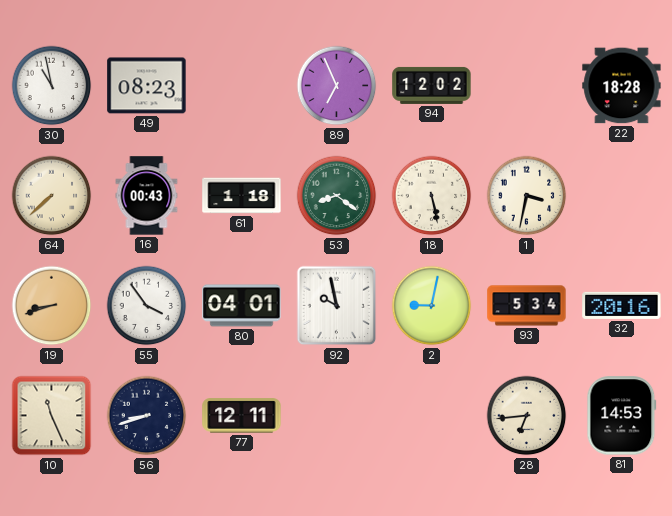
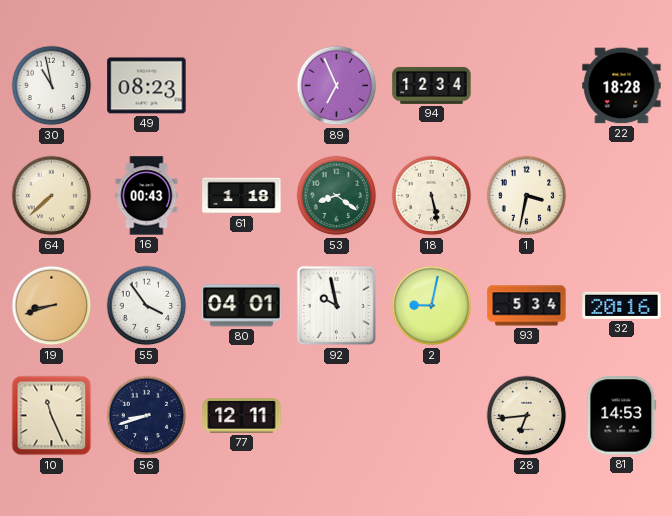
94: 12:02 -> 12:34
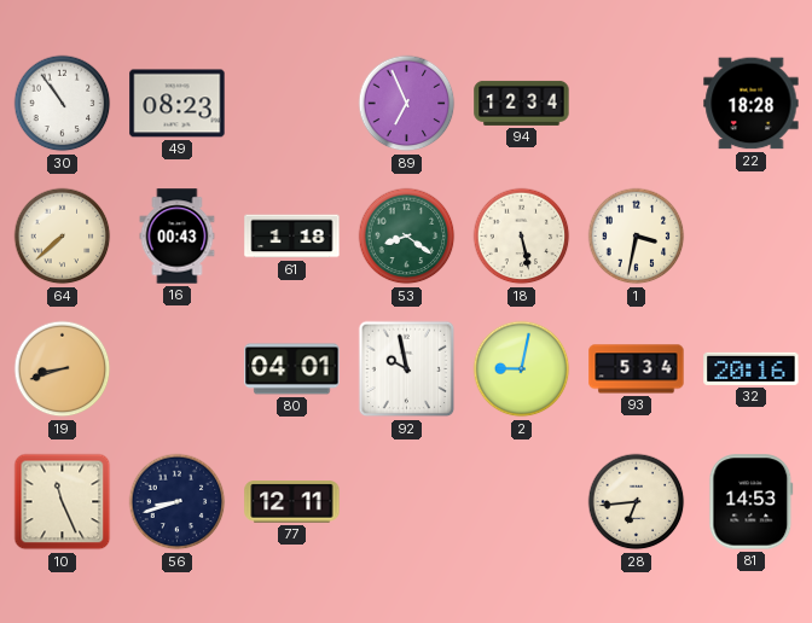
30: 10:58 -> 10:54
55: 3:54 -> none
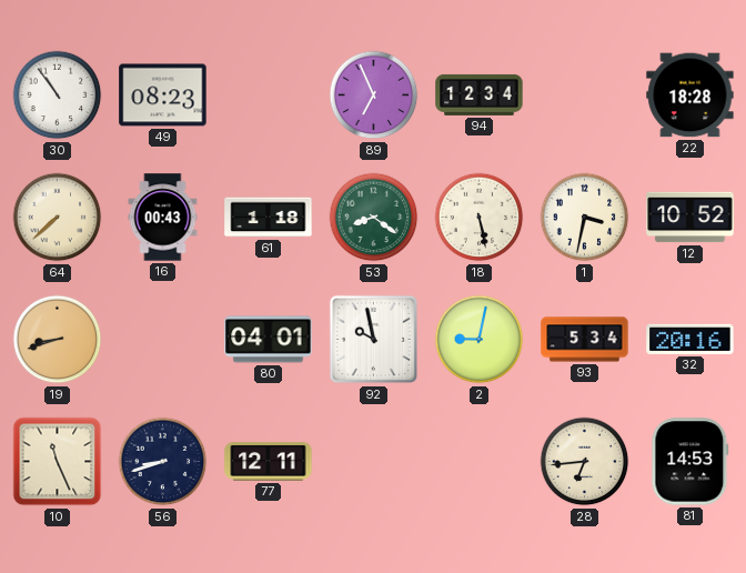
12: none -> 10:52
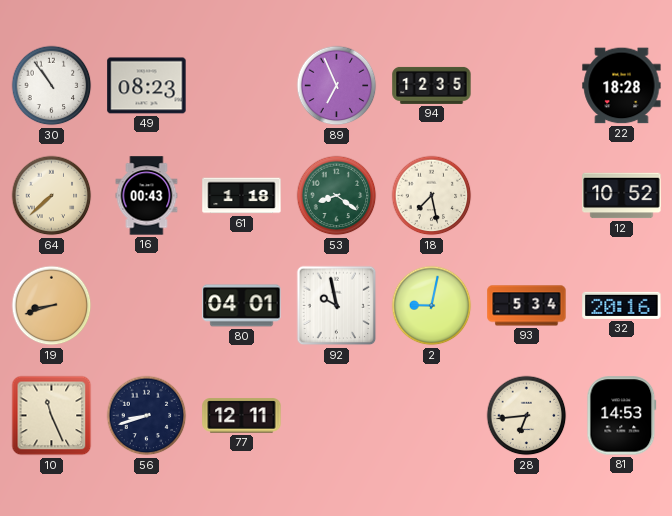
94: 12:34 -> 12:35
18: 5:28 -> 7:28
1: 3:32 -> none
